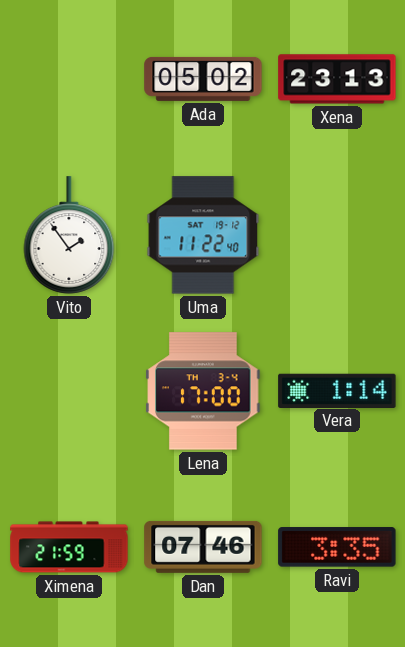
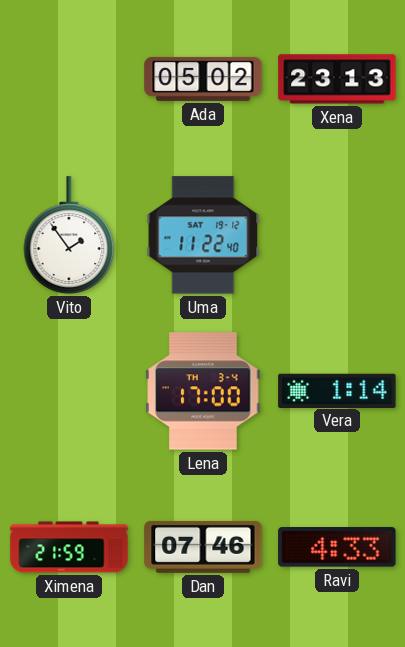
Ravi: 3:35 -> 4:33
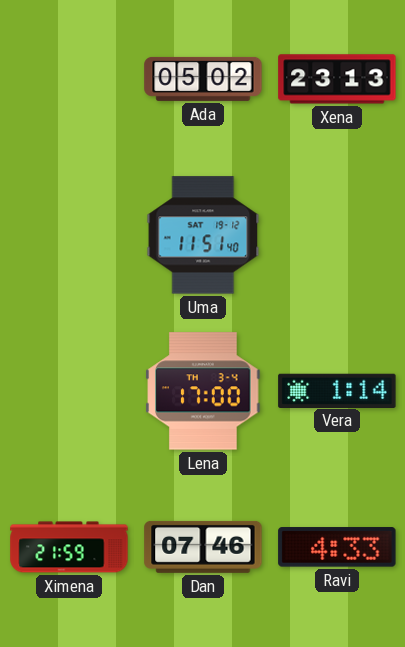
Vito: 1:54 -> none
Uma: 11:22 -> 11:51
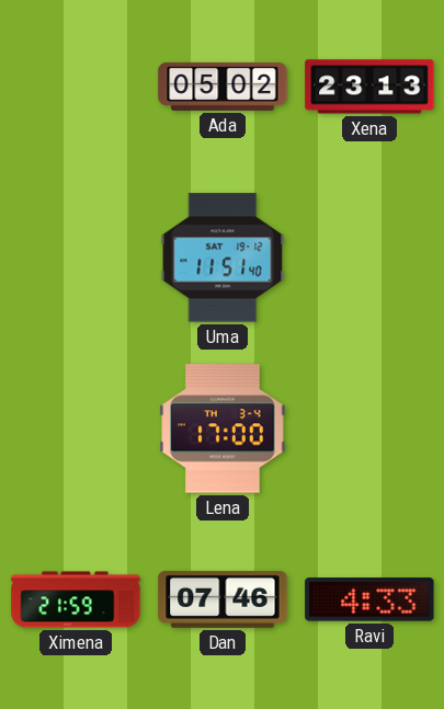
Vera: 1:14 -> none
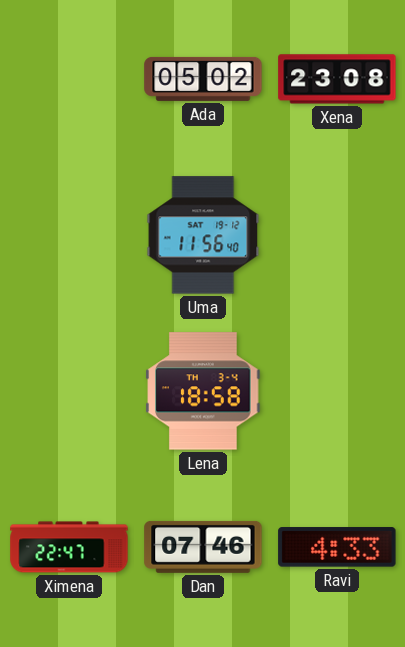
Xena: 23:13 -> 23:08
Uma: 11:51 -> 11:56
Lena: 17:00 -> 18:58
Ximena: 21:59 -> 22:47
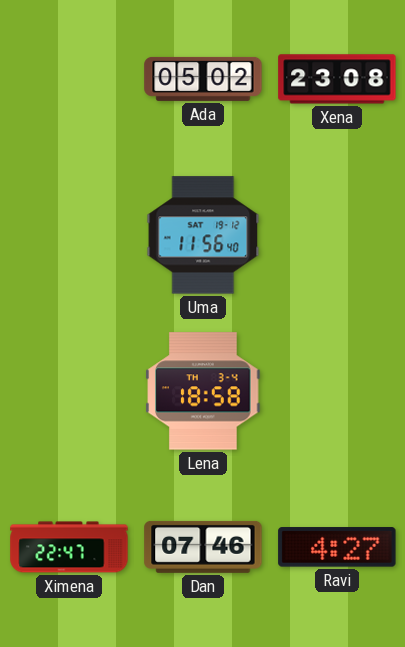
Ravi: 4:33 -> 4:27
